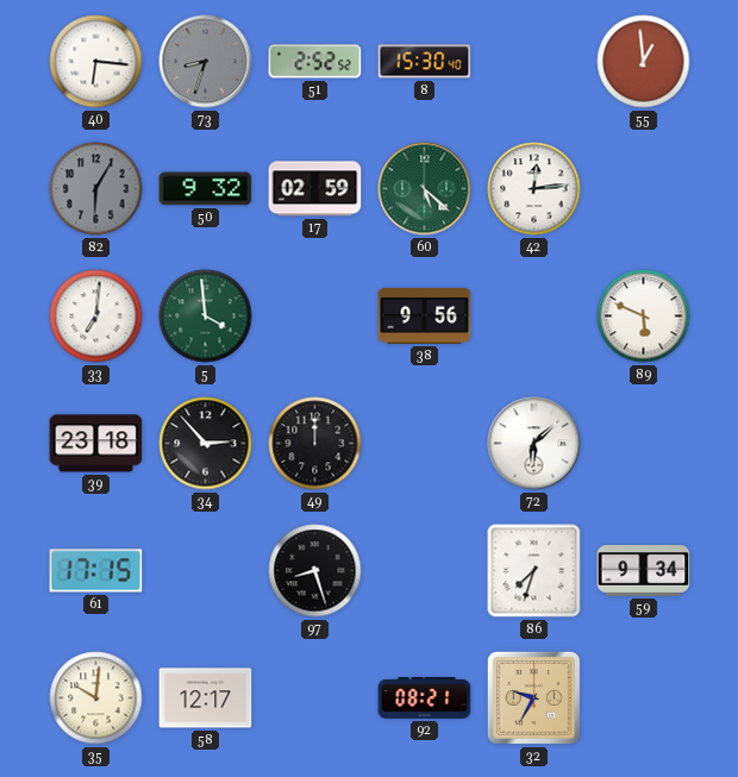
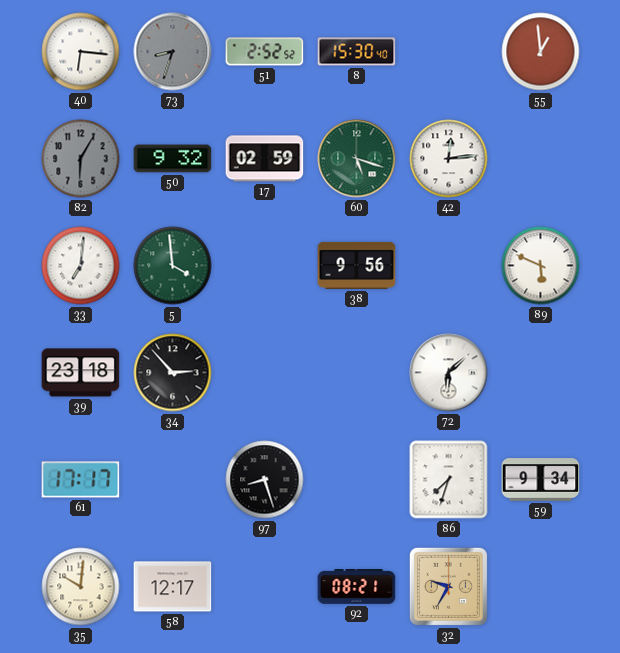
60: 5:22 -> 5:18
49: 12:00 -> none
61: 17:15 -> 17:17
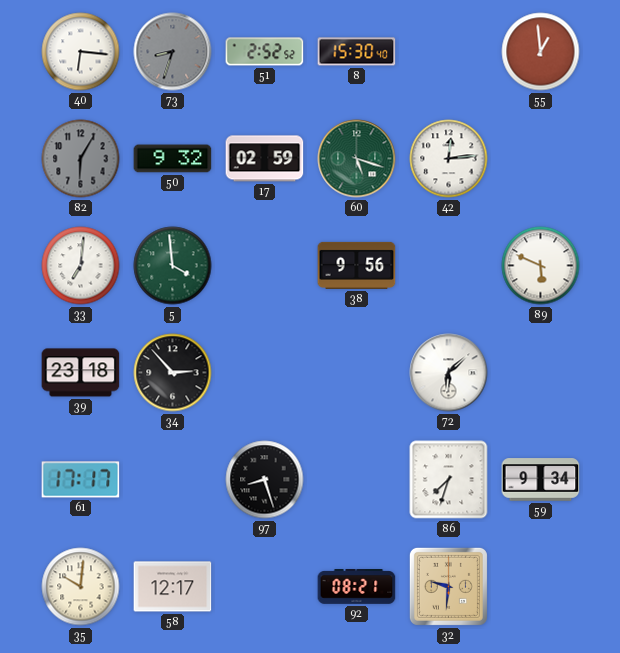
32: 9:35 -> 9:31
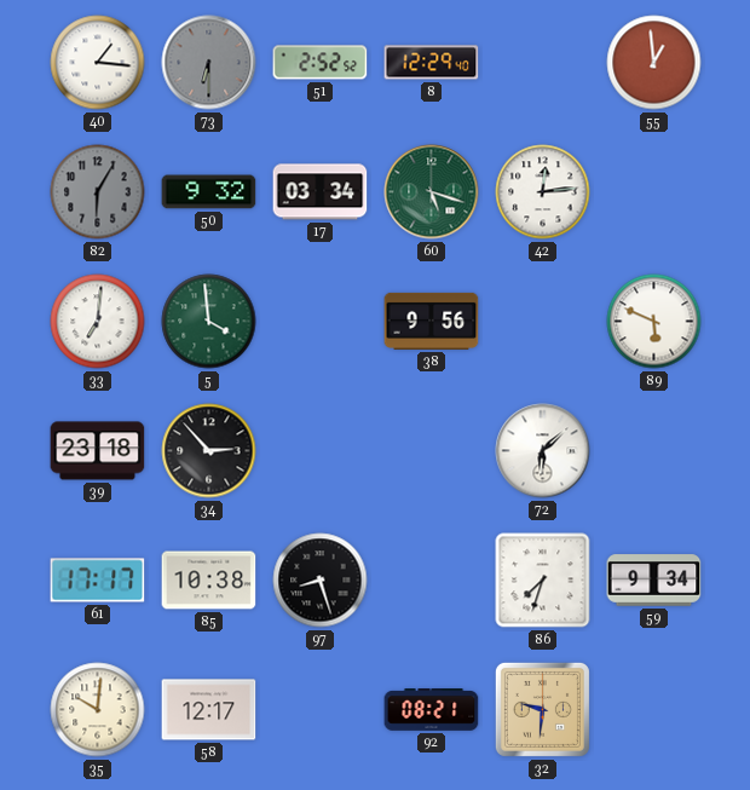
40: 6:16 -> 1:16
73: 8:33 -> 6:30
8: 15:30 -> 12:29
17: 02:59 -> 03:34
85: none -> 10:38
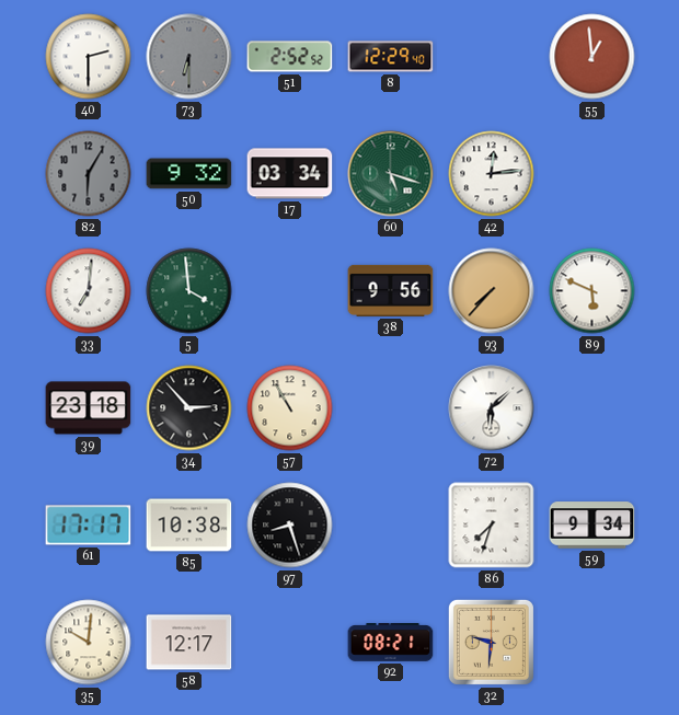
40: 1:16 -> 2:30
93: none -> 7:37
57: none -> 10:55
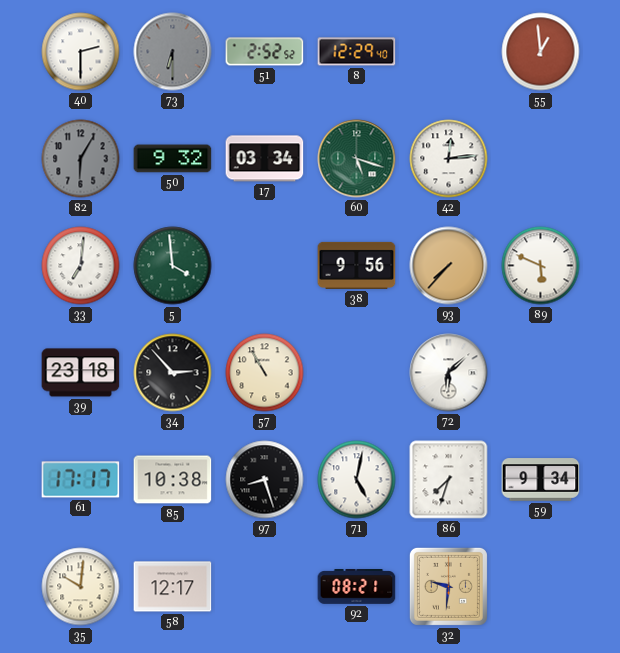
71: none -> 5:02
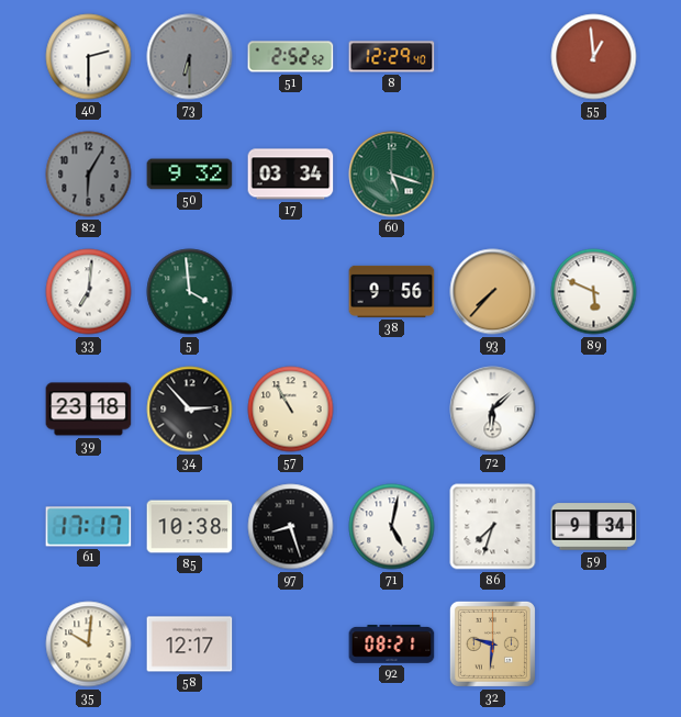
42: 12:14 -> none
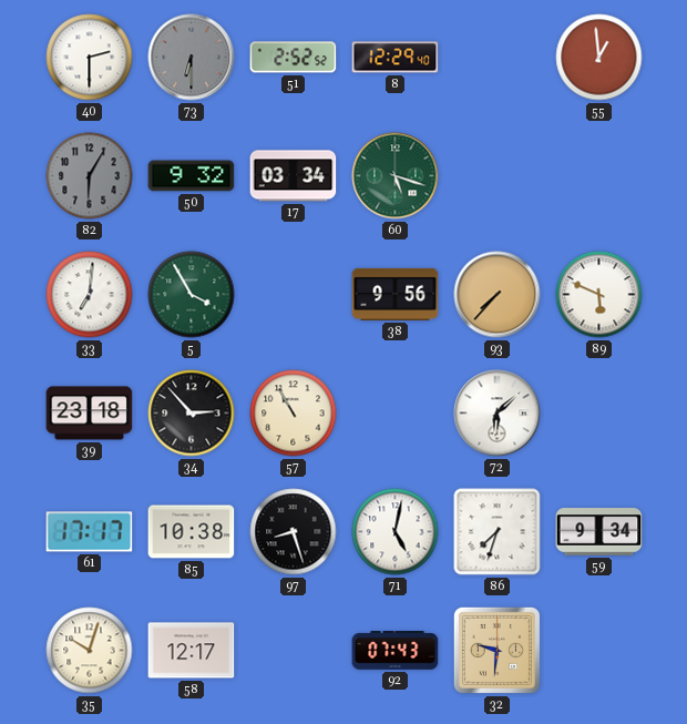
5: 3:59 -> 3:55
35: 10:01 -> 10:03
92: 08:21 -> 07:43
